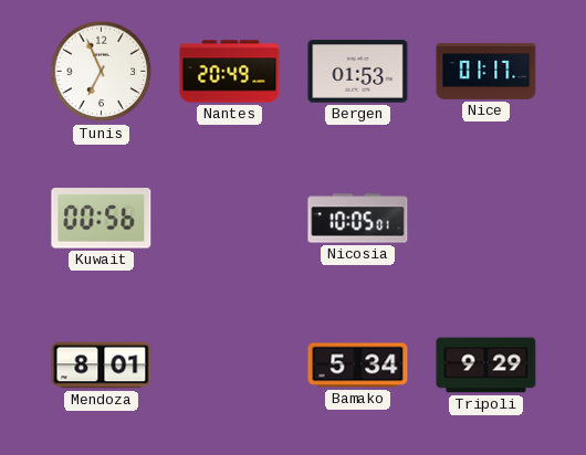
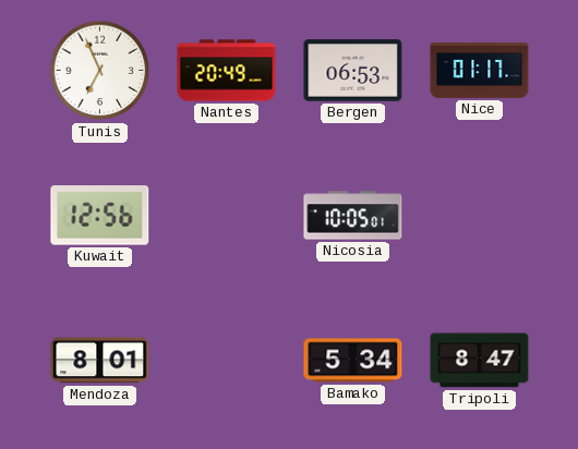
Bergen: 01:53 -> 06:53
Kuwait: 00:56 -> 12:56
Tripoli: 9:29 -> 8:47
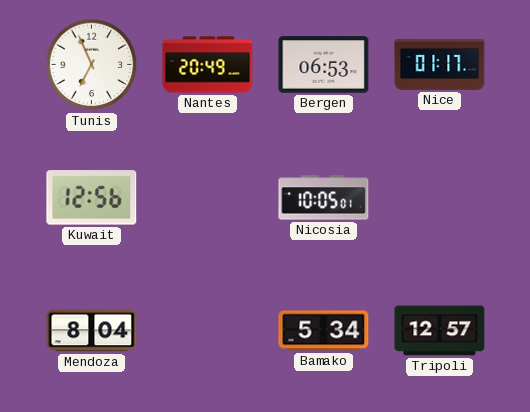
Mendoza: 8:01 -> 8:04
Tripoli: 8:47 -> 12:57
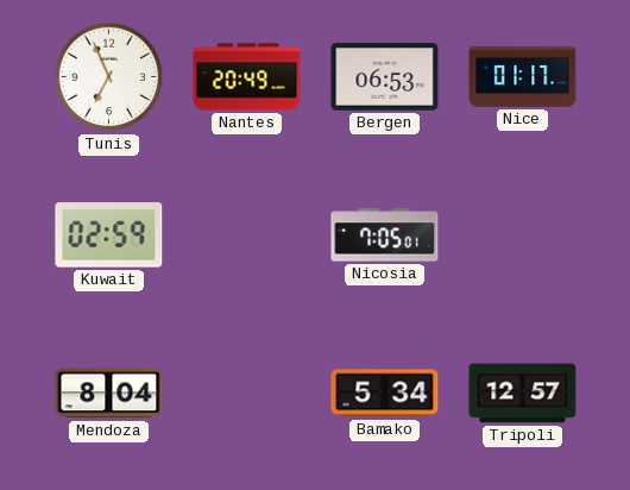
Kuwait: 12:56 -> 02:59
Nicosia: 10:05 -> 7:05
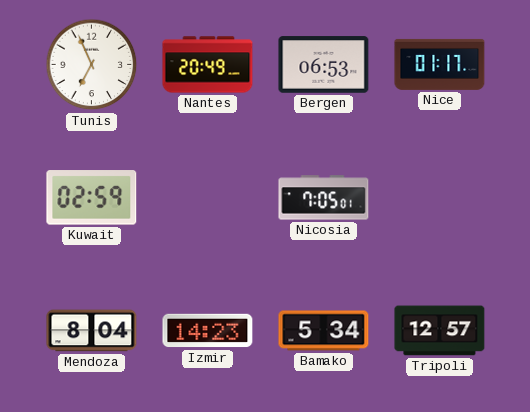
Izmir: none -> 14:23
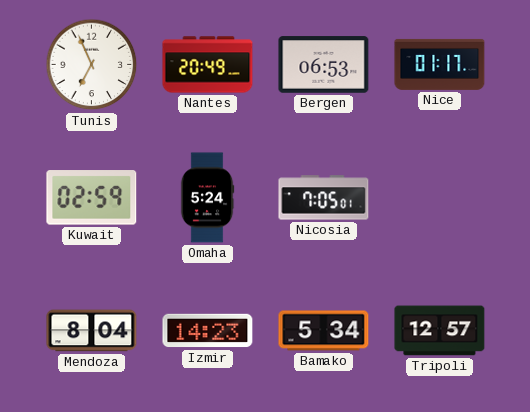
Omaha: none -> 5:24
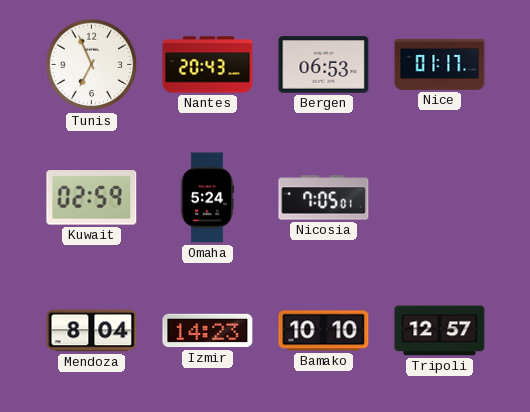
Nantes: 20:49 -> 20:43
Bamako: 5:34 -> 10:10
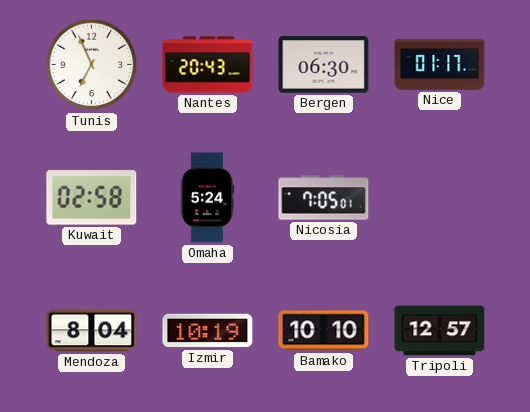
Bergen: 06:53 -> 06:30
Kuwait: 02:59 -> 02:58
Izmir: 14:23 -> 10:19
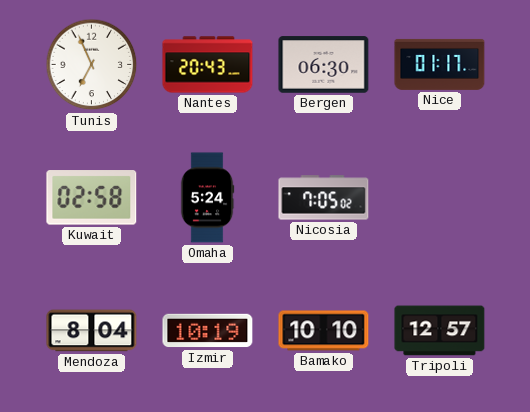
Nicosia: 7:05:01 -> 7:05:02
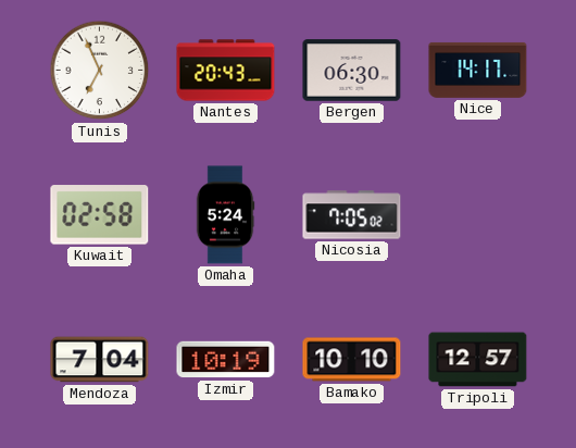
Nice: 01:17 -> 14:17
Mendoza: 8:04 -> 7:04
